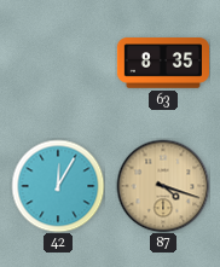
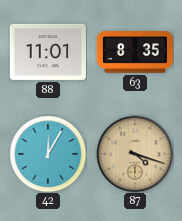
88: none -> 11:01
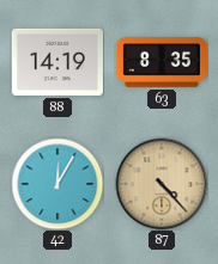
88: 11:01 -> 14:19
87: 4:18 -> 4:23
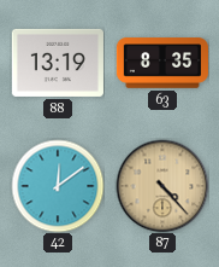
88: 14:19 -> 13:19
42: 12:05 -> 12:09
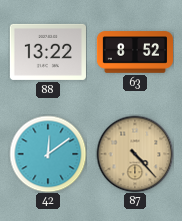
88: 13:19 -> 13:22
63: 8:35 -> 8:52
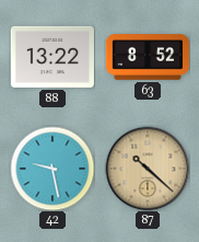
42: 12:09 -> 9:28
87: 4:23 -> 10:22
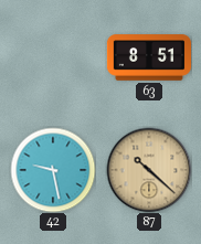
88: 13:22 -> none
63: 8:52 -> 8:51
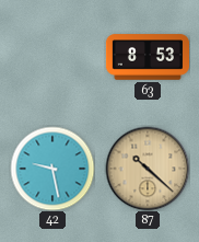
63: 8:51 -> 8:53
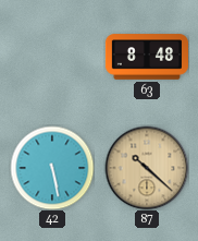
63: 8:53 -> 8:48
42: 9:28 -> 5:28
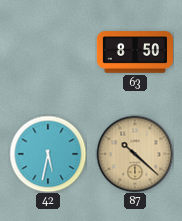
63: 8:48 -> 8:50
42: 5:28 -> 5:32
